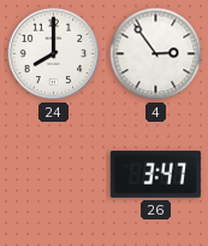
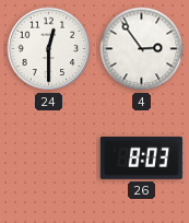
24: 8:00 -> 12:30
26: 3:47 -> 8:03
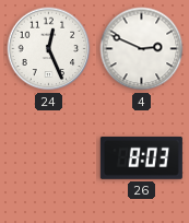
24: 12:30 -> 12:26
4: 2:54 -> 2:49
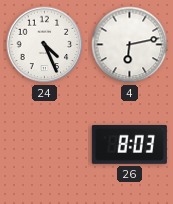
24: 12:26 -> 4:26
4: 2:49 -> 6:13
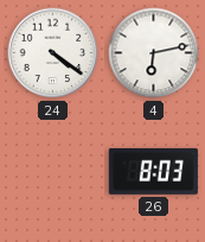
24: 4:26 -> 4:21
